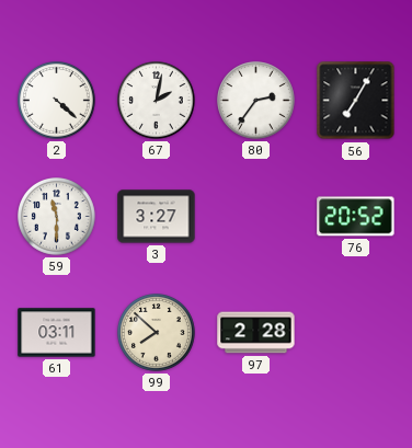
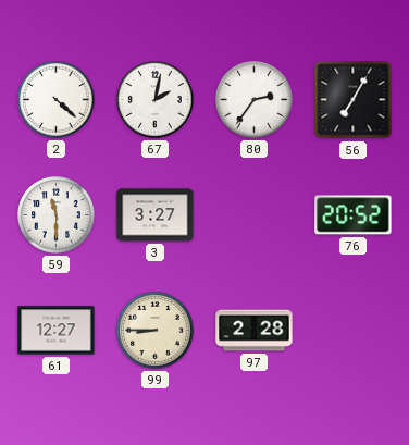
61: 03:11 -> 12:27
99: 7:52 -> 8:45
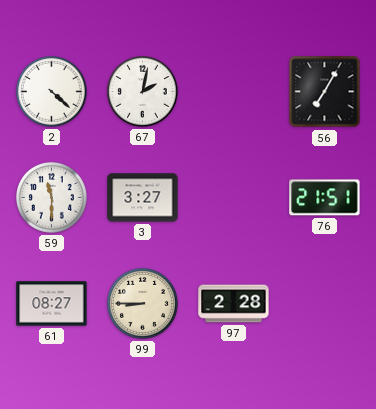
80: 2:36 -> none
76: 20:52 -> 21:51
61: 12:27 -> 08:27
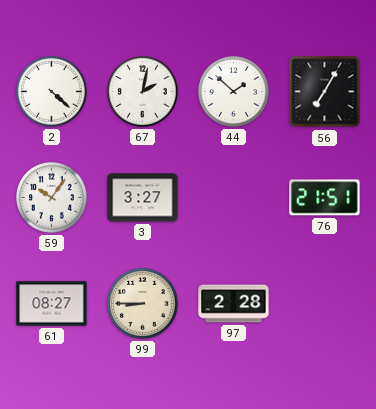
44: none -> 1:52
59: 11:30 -> 10:06
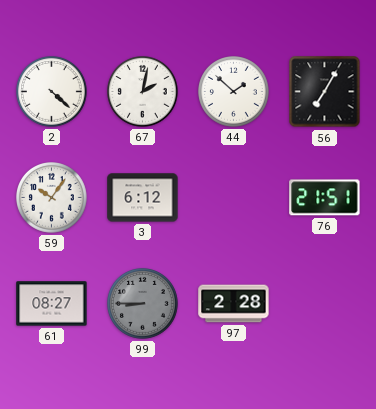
3: 3:27 -> 6:12
99 dial: cream -> grey
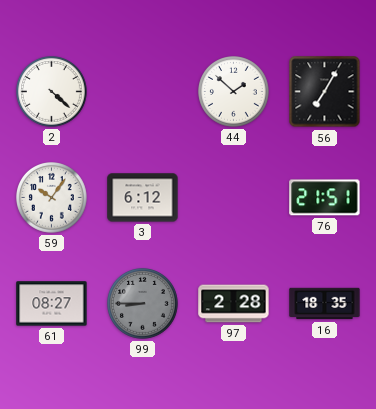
67: 2:02 -> none
16: none -> 18:35
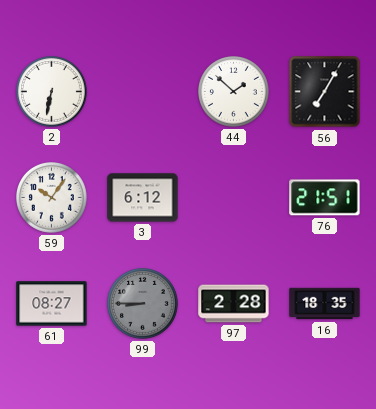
2: 4:22 -> 6:32
